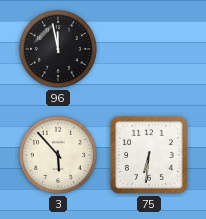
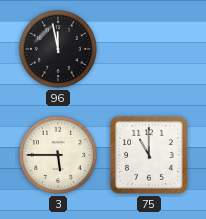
3: 5:53 -> 5:45
75: 6:31 -> 11:00
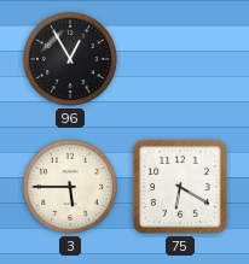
96: 11:58 -> 12:55
75: 11:00 -> 6:20
